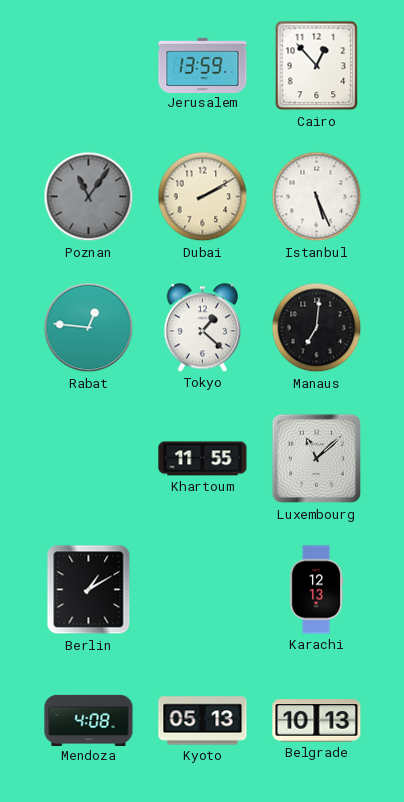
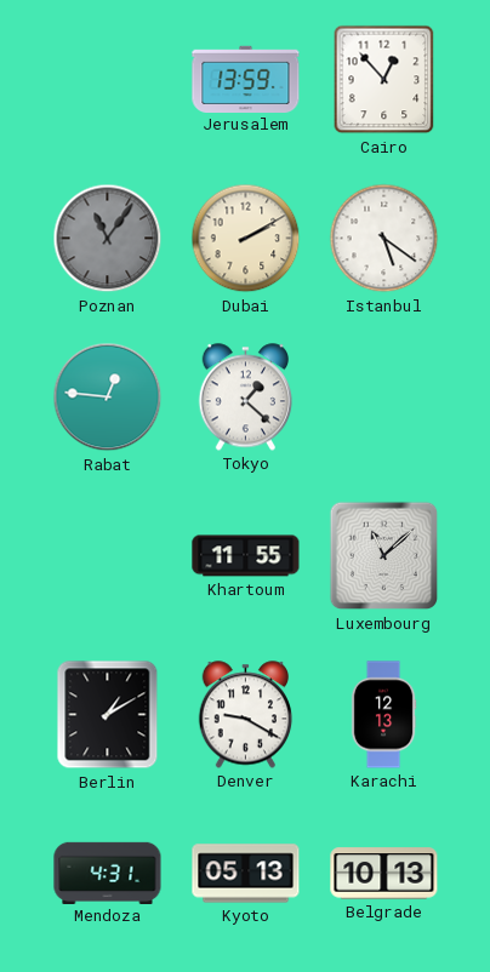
Istanbul: 5:26 -> 5:21
Manaus: 7:01 -> none
Denver: none -> 9:20
Mendoza: 4:08 -> 4:31
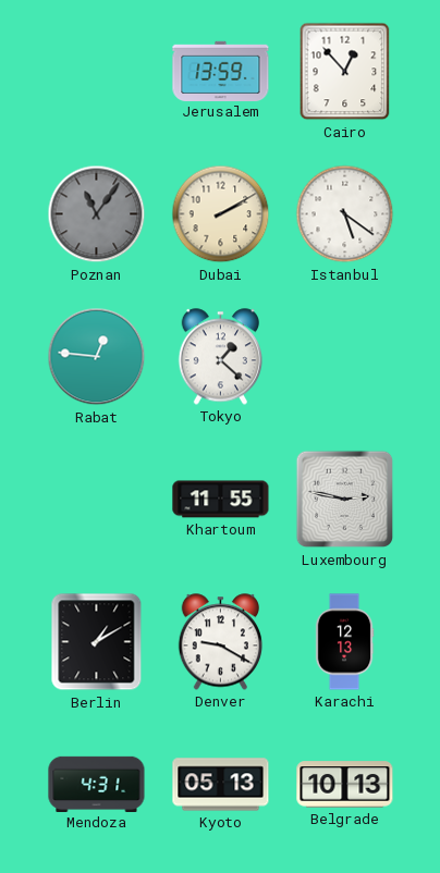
Luxembourg: 11:08 -> 2:47
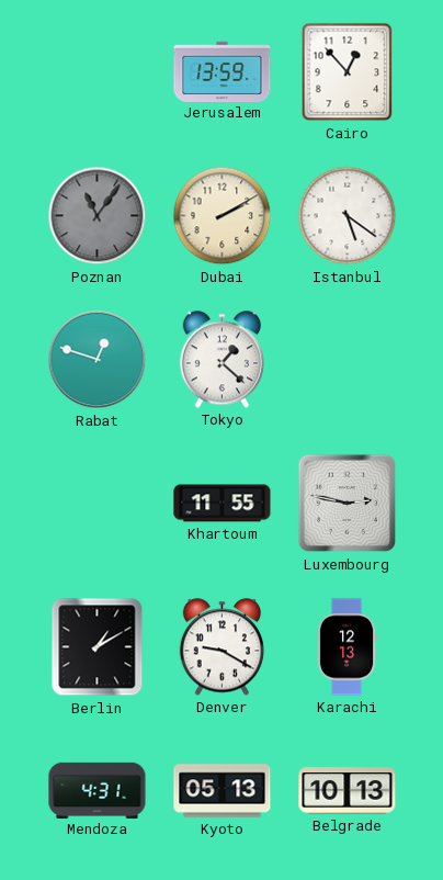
Rabat: 12:46 -> 12:48
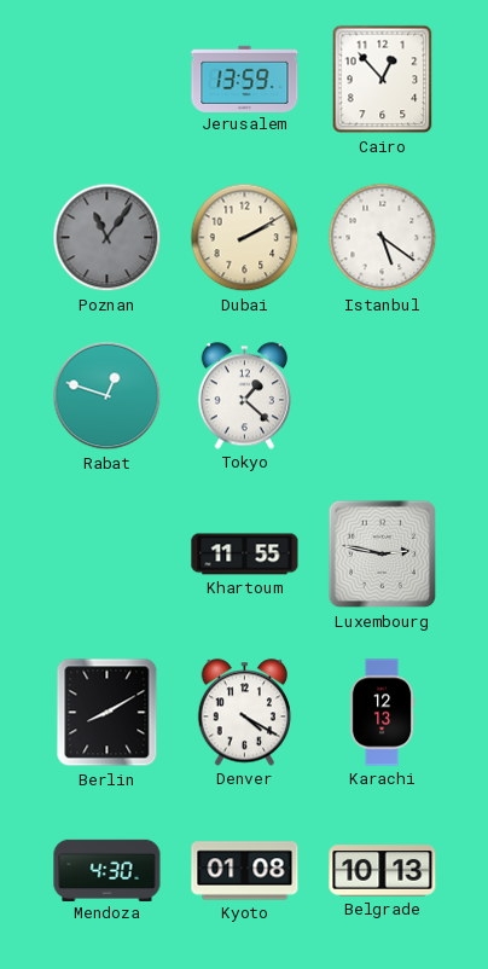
Berlin: 1:10 -> 8:10
Denver: 9:20 -> 4:20
Mendoza: 4:31 -> 4:30
Kyoto: 05:13 -> 01:08
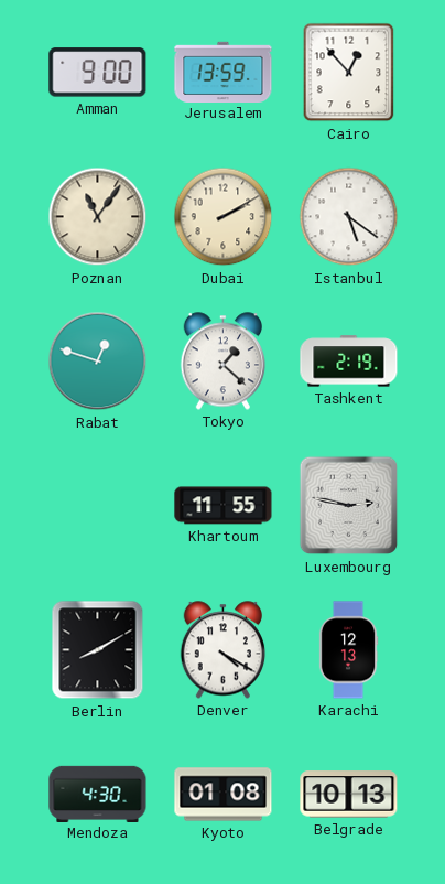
Amman: none -> 9:00
Poznan dial: grey -> cream
Tashkent: none -> 2:19
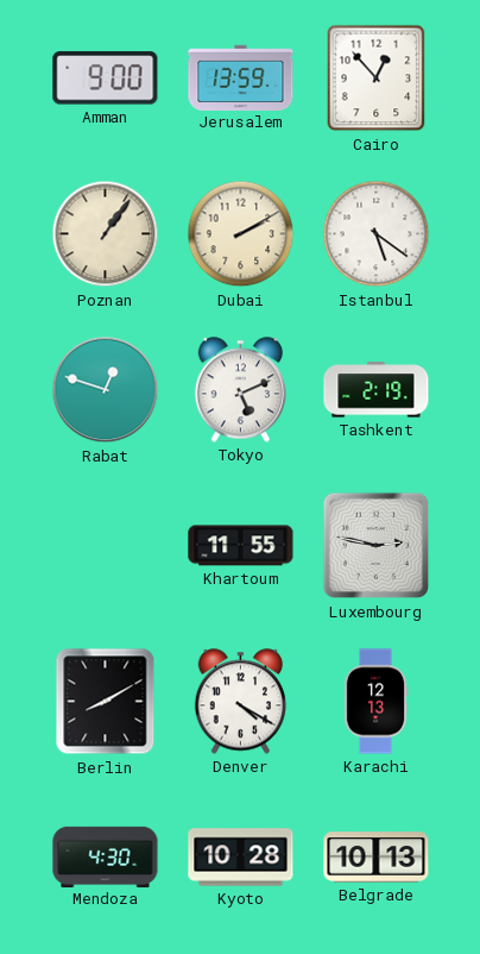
Poznan: 11:06 -> 1:06
Tokyo: 1:22 -> 5:11
Kyoto: 01:08 -> 10:28
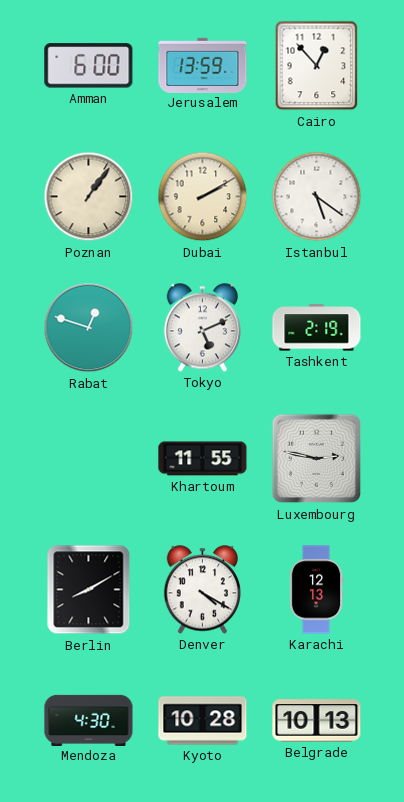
Amman: 9:00 -> 6:00
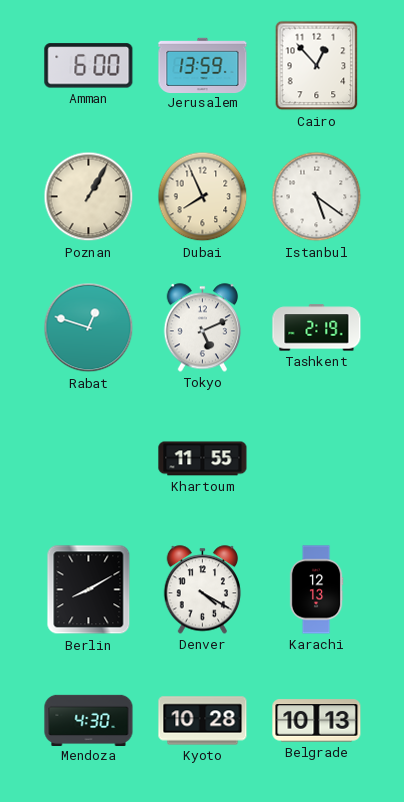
Poznan: 1:06 -> 1:05
Dubai: 2:10 -> 7:56
Luxembourg: 2:47 -> none
